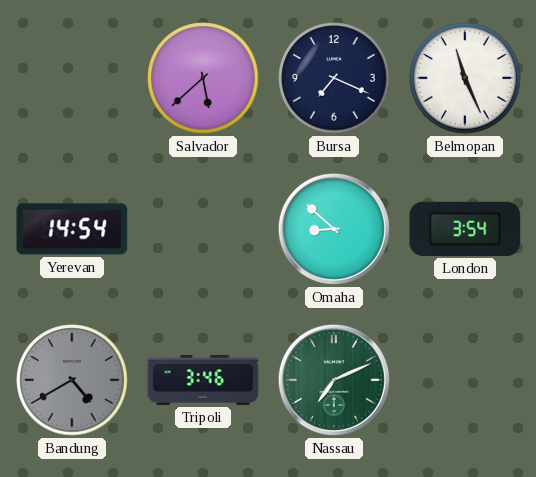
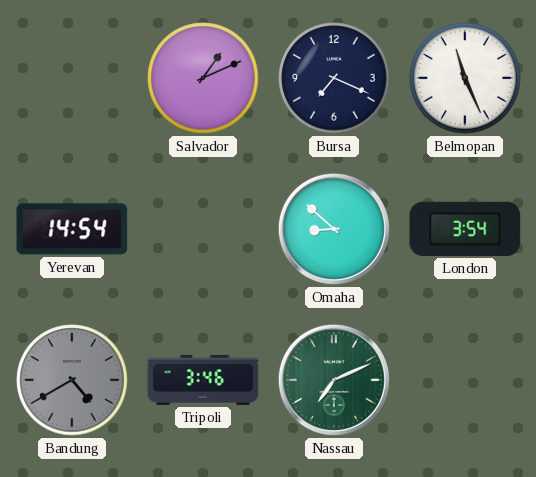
Salvador: 5:38 -> 1:11
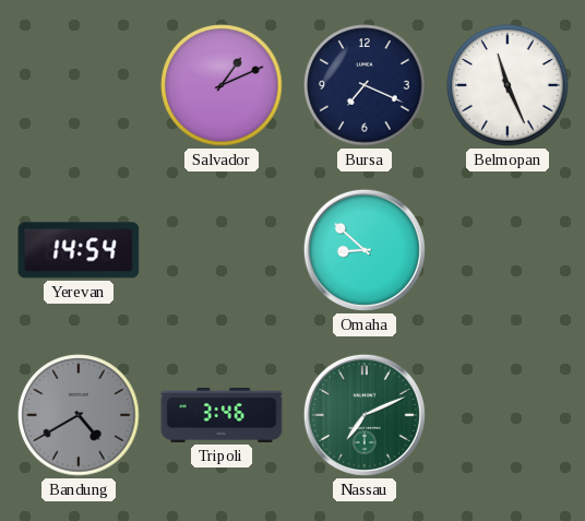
London: 3:54 -> none
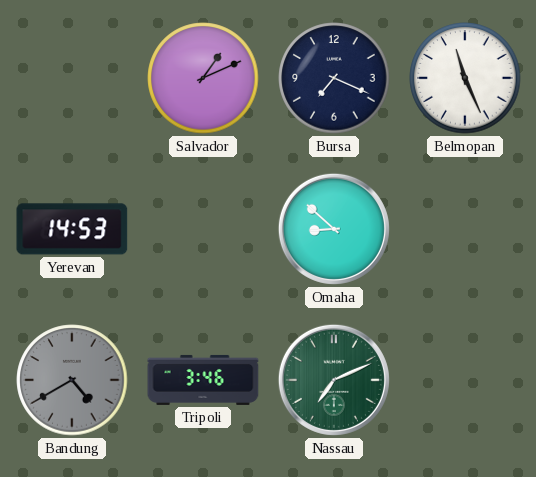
Yerevan: 14:54 -> 14:53
